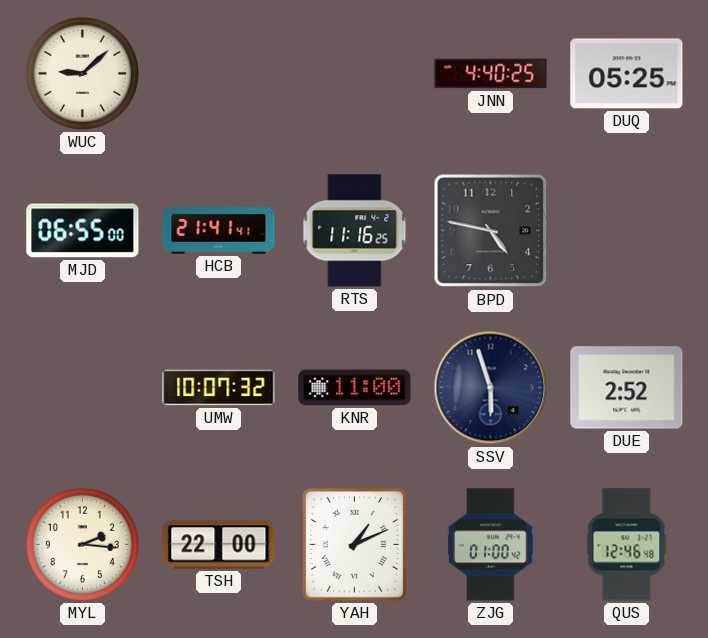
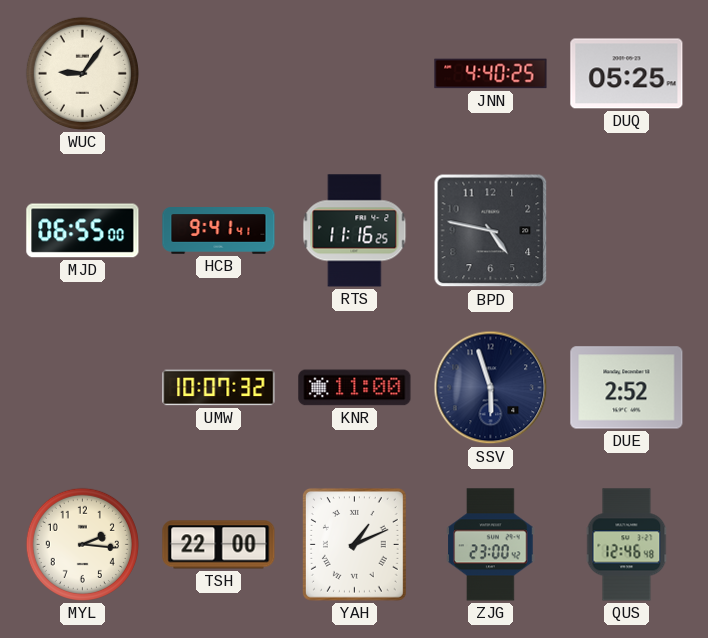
WUC: 9:08 -> 9:06
HCB: 21:41 -> 9:41
ZJG: 01:00 -> 23:00
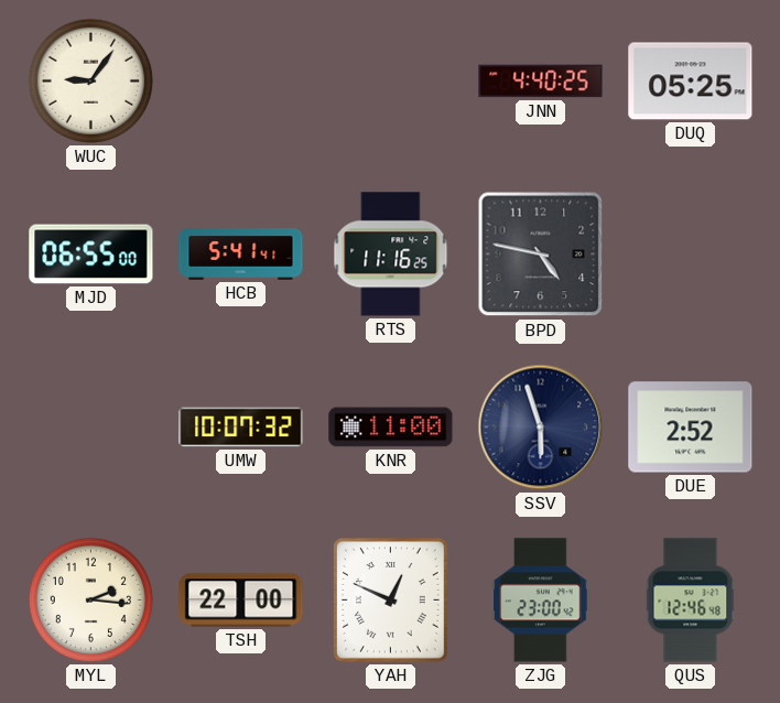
HCB: 9:41 -> 5:41
YAH: 1:11 -> 12:49
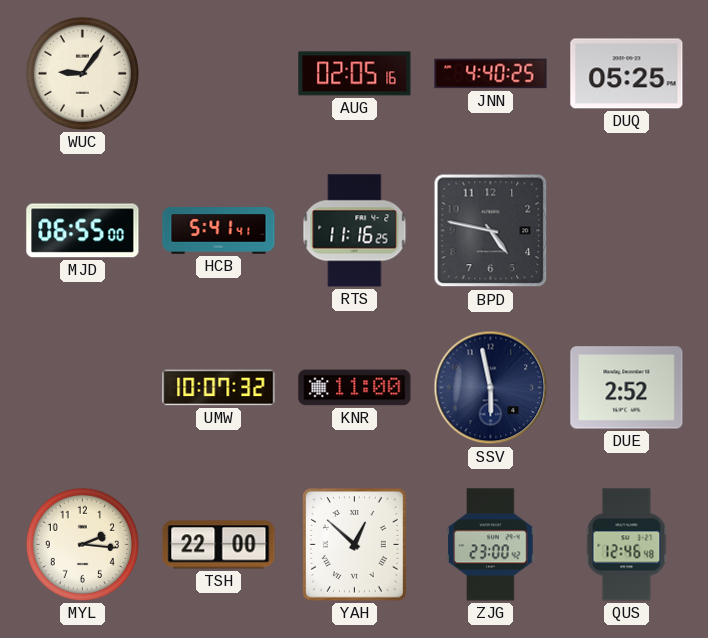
AUG: none -> 02:05
SSV: 5:57 -> 5:58
YAH: 12:49 -> 12:52
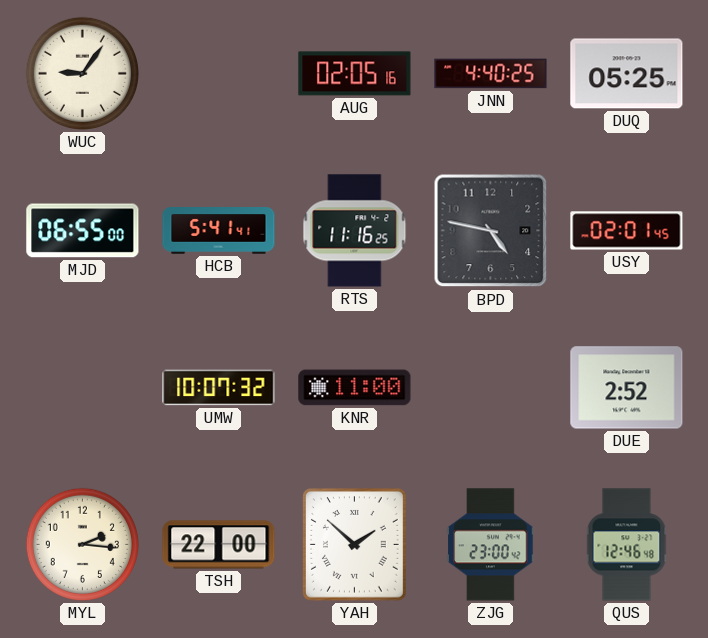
USY: none -> 02:01
SSV: 5:58 -> none
YAH: 12:52 -> 1:52
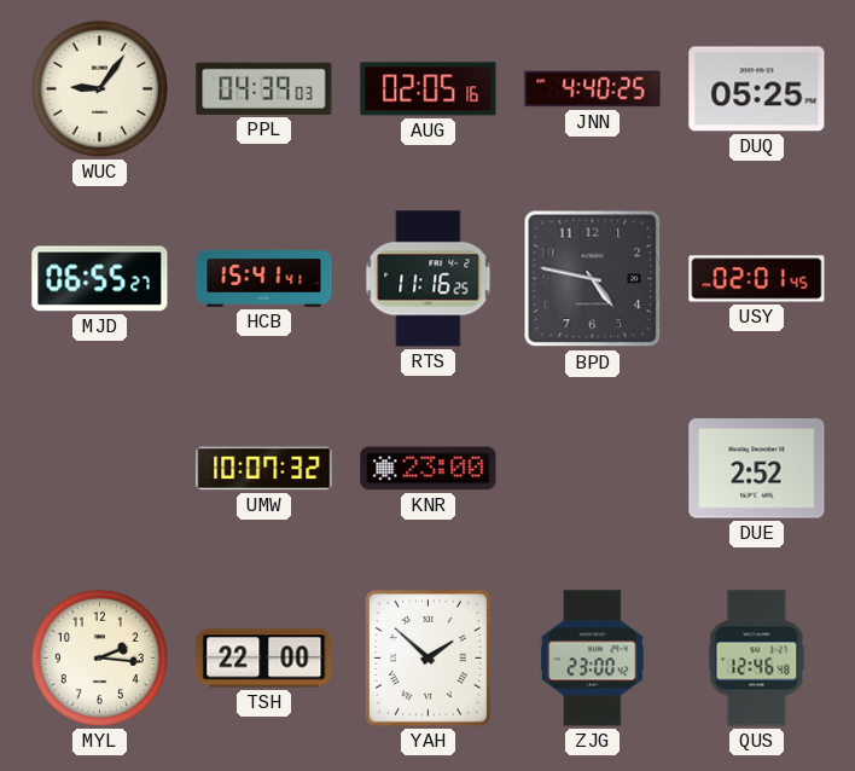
PPL: none -> 04:39
MJD: 06:55:00 -> 06:55:27
HCB: 5:41 -> 15:41
KNR: 11:00 -> 23:00
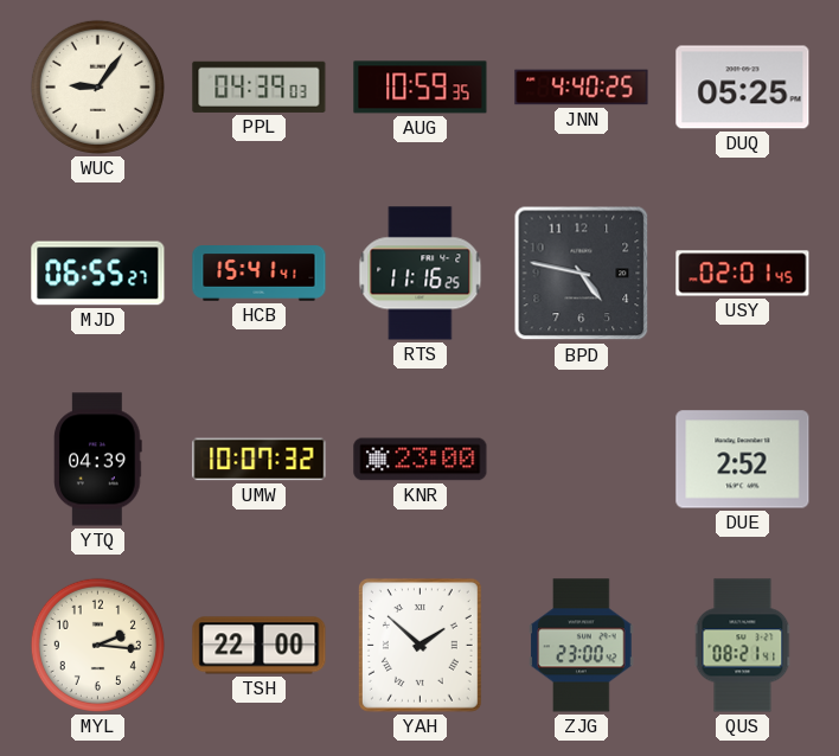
AUG: 02:05 -> 10:59
YTQ: none -> 04:39
QUS: 12:46 -> 08:21
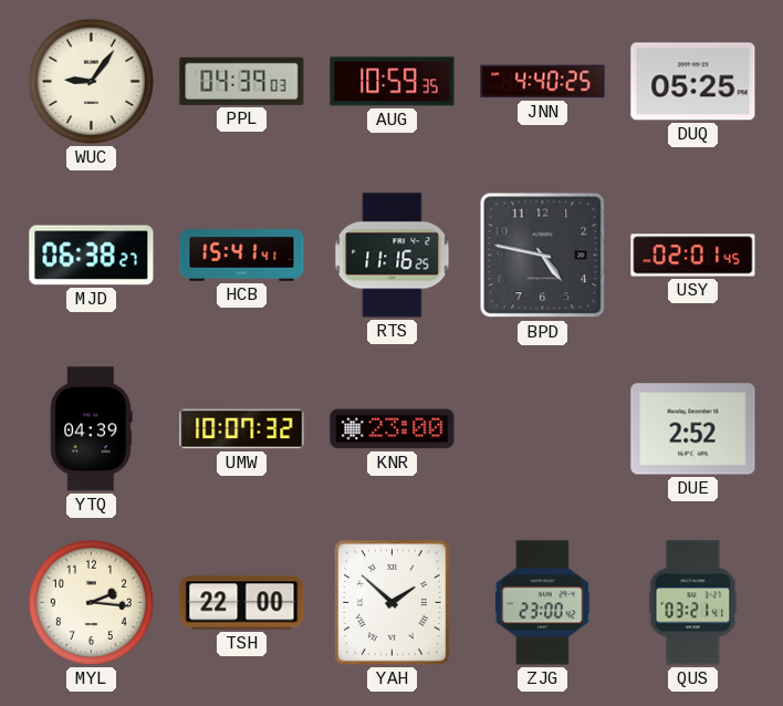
MJD: 06:55 -> 06:38
QUS: 08:21 -> 03:21
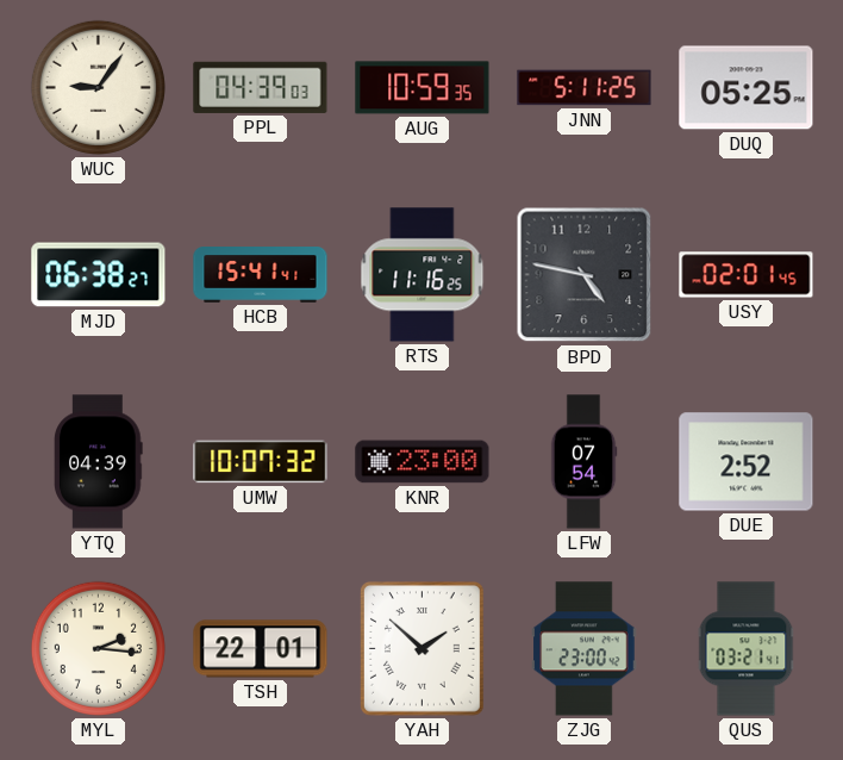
JNN: 4:40 -> 5:11
LFW: none -> 07:54
TSH: 22:00 -> 22:01
